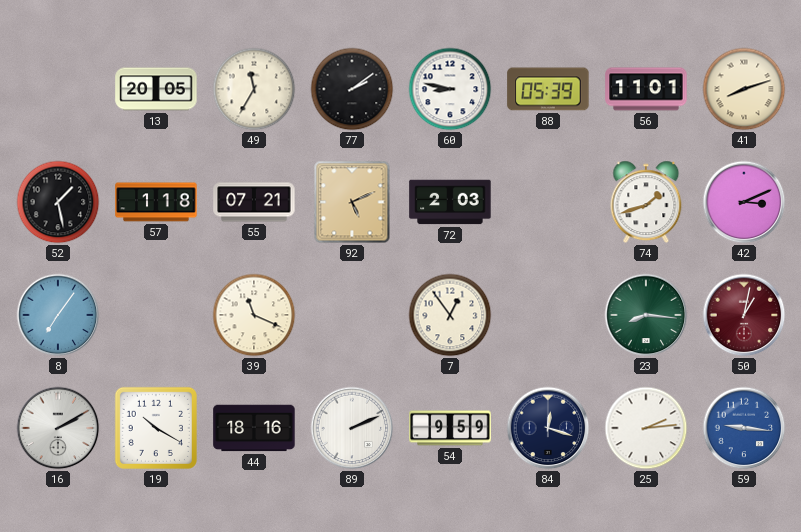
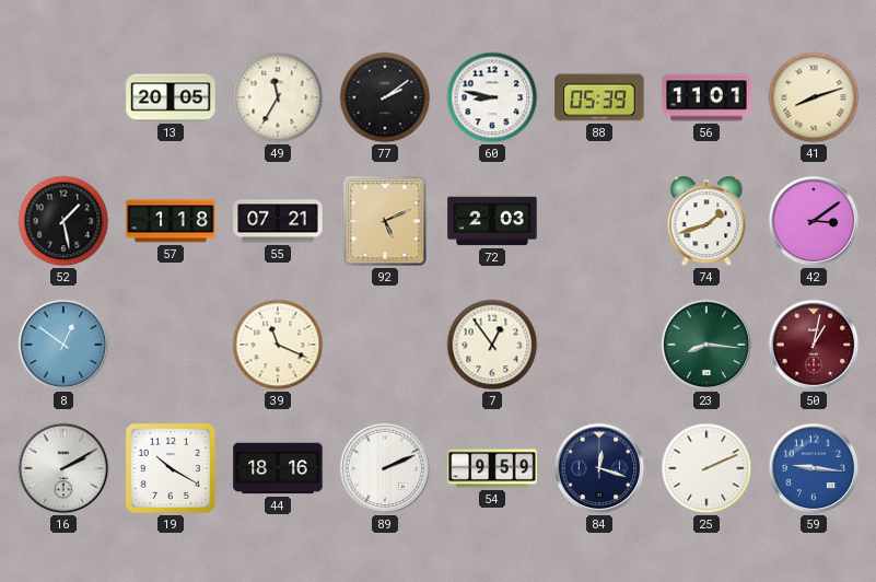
42: 3:11 -> 3:09
8: 7:06 -> 12:51
25: 2:14 -> 2:11
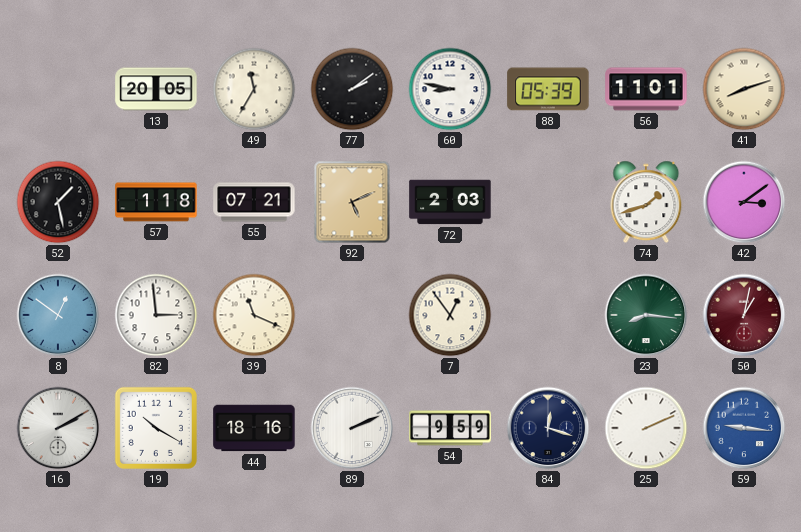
82: none -> 2:59
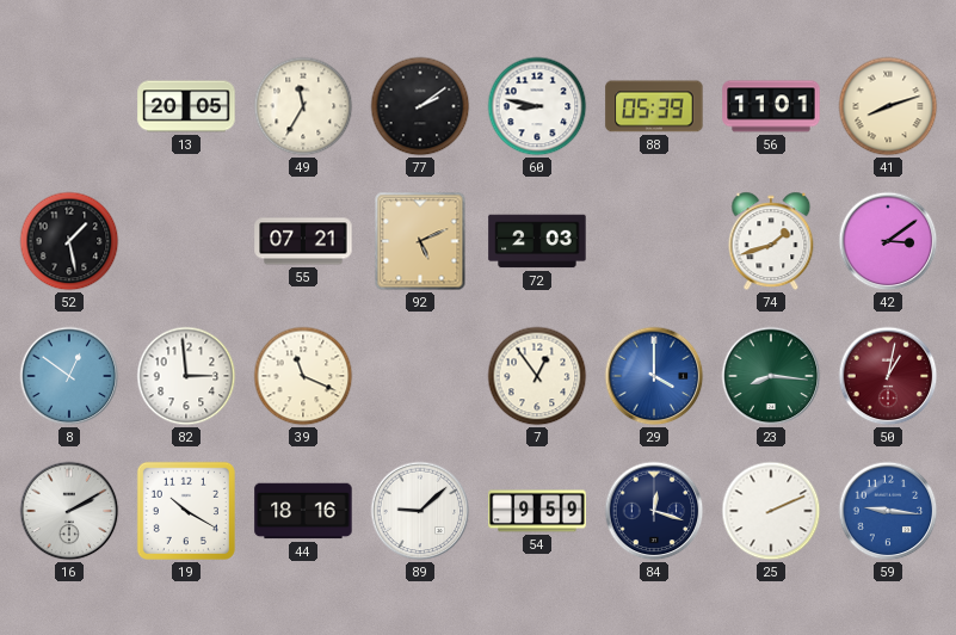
57: 1:18 -> none
29: none -> 4:00
89: 2:11 -> 9:08
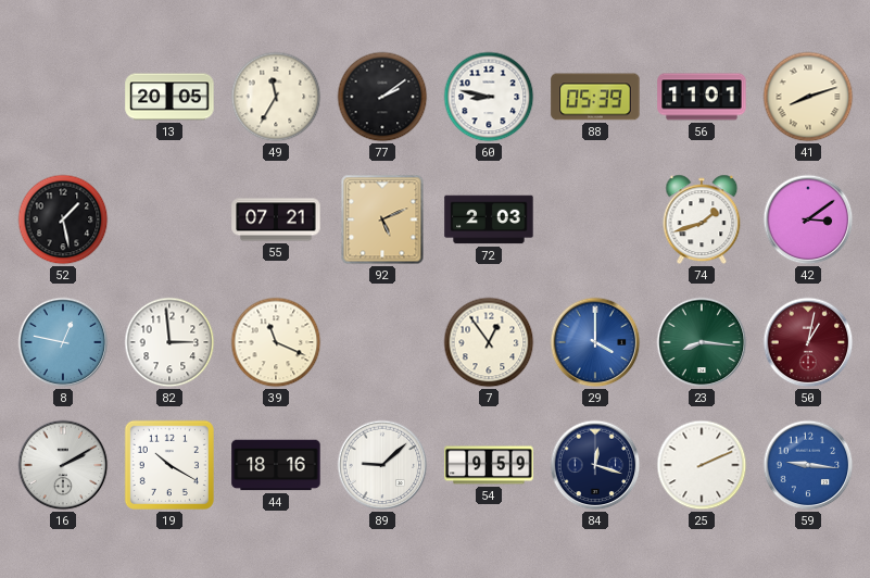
8: 12:51 -> 12:47
